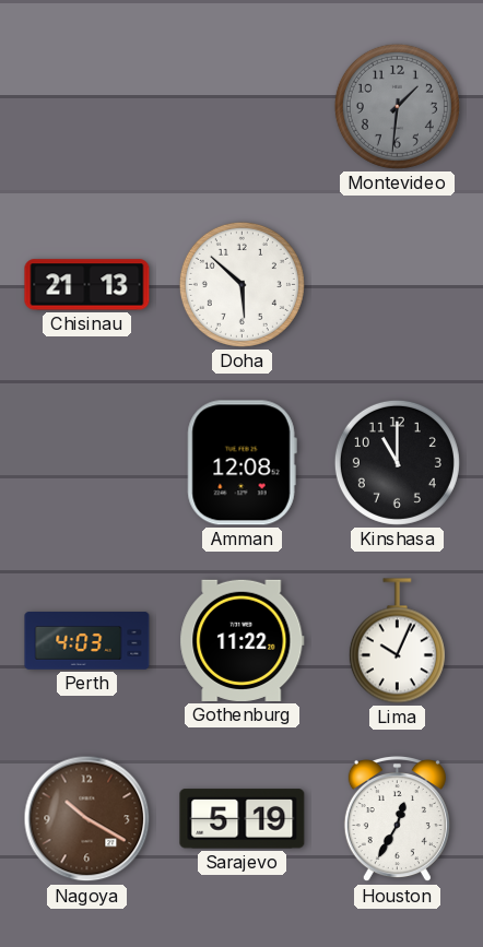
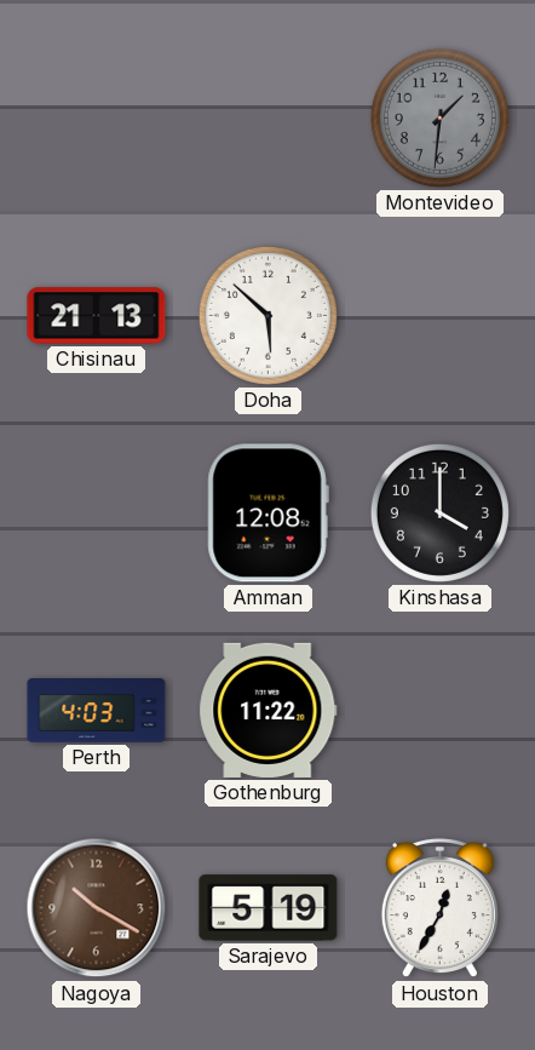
Kinshasa: 11:00 -> 4:00
Lima: 10:04 -> none
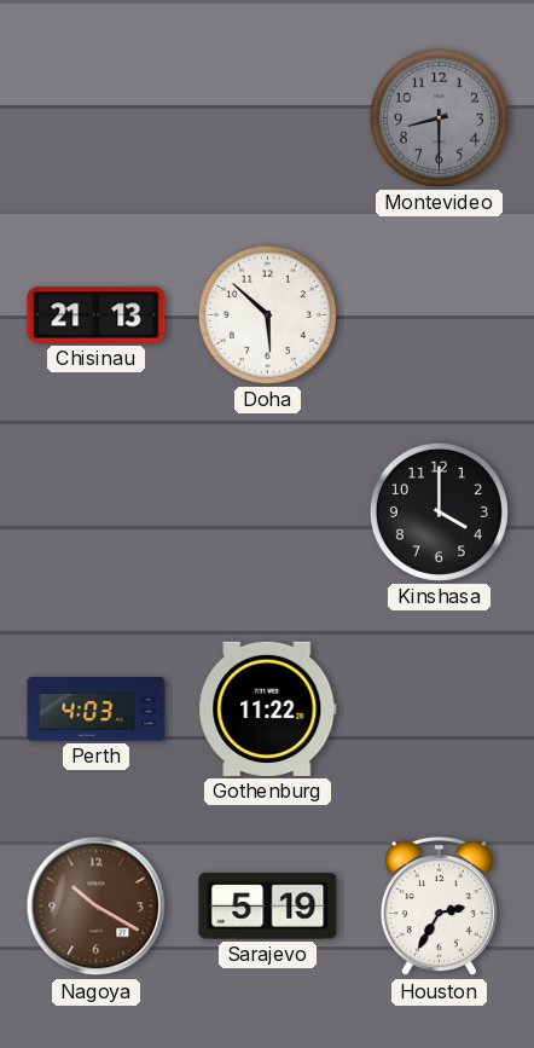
Montevideo: 1:31 -> 8:30
Amman: 12:08 -> none
Houston: 12:35 -> 2:35
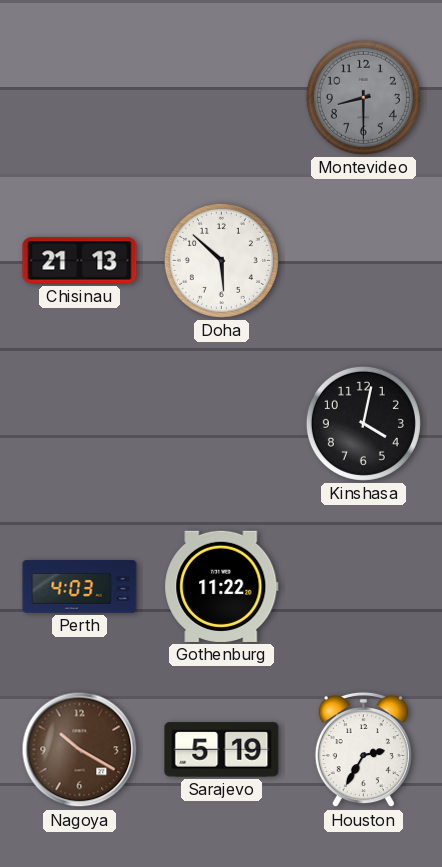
Kinshasa: 4:00 -> 4:02
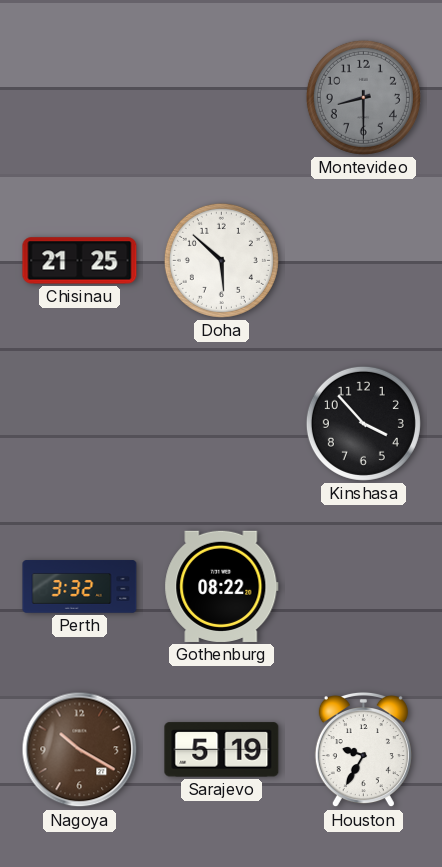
Chisinau: 21:13 -> 21:25
Kinshasa: 4:02 -> 3:53
Perth: 4:03 -> 3:32
Gothenburg: 11:22 -> 08:22
Houston: 2:35 -> 9:35
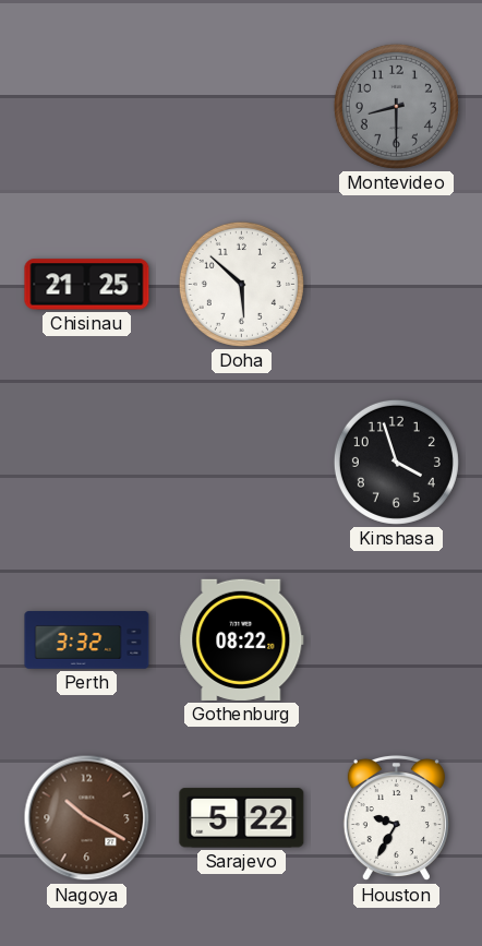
Kinshasa: 3:53 -> 3:57
Sarajevo: 5:19 -> 5:22
